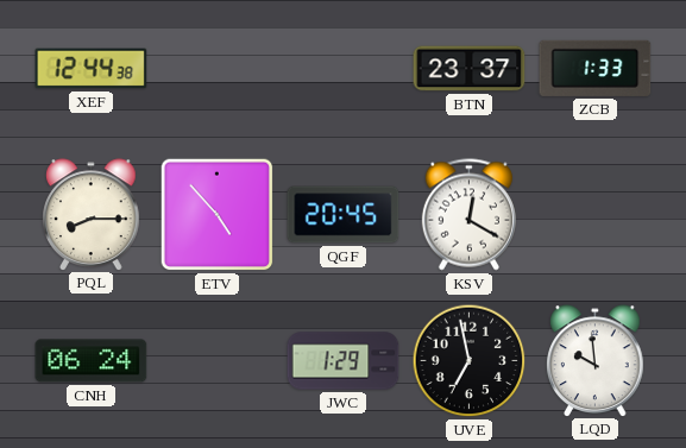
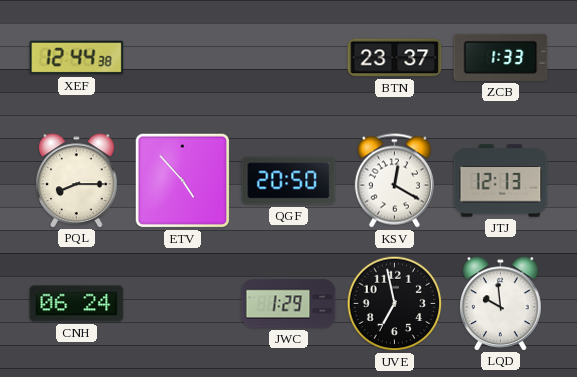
QGF: 20:45 -> 20:50
JTJ: none -> 12:13
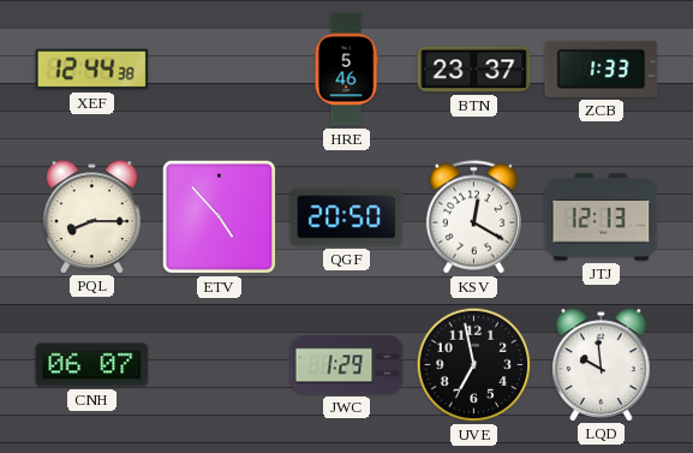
HRE: none -> 5:46
CNH: 06:24 -> 06:07
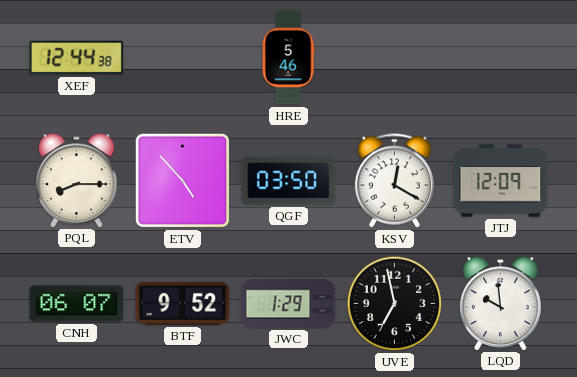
BTN: 23:37 -> none
ZCB: 1:33 -> none
QGF: 20:50 -> 03:50
JTJ: 12:13 -> 12:09
BTF: none -> 9:52
